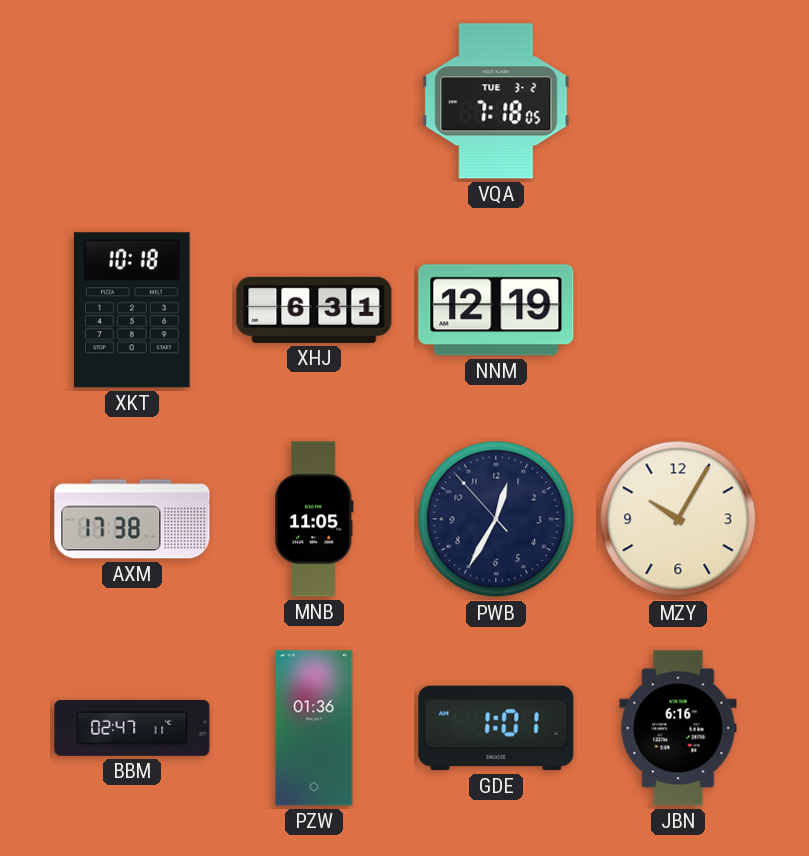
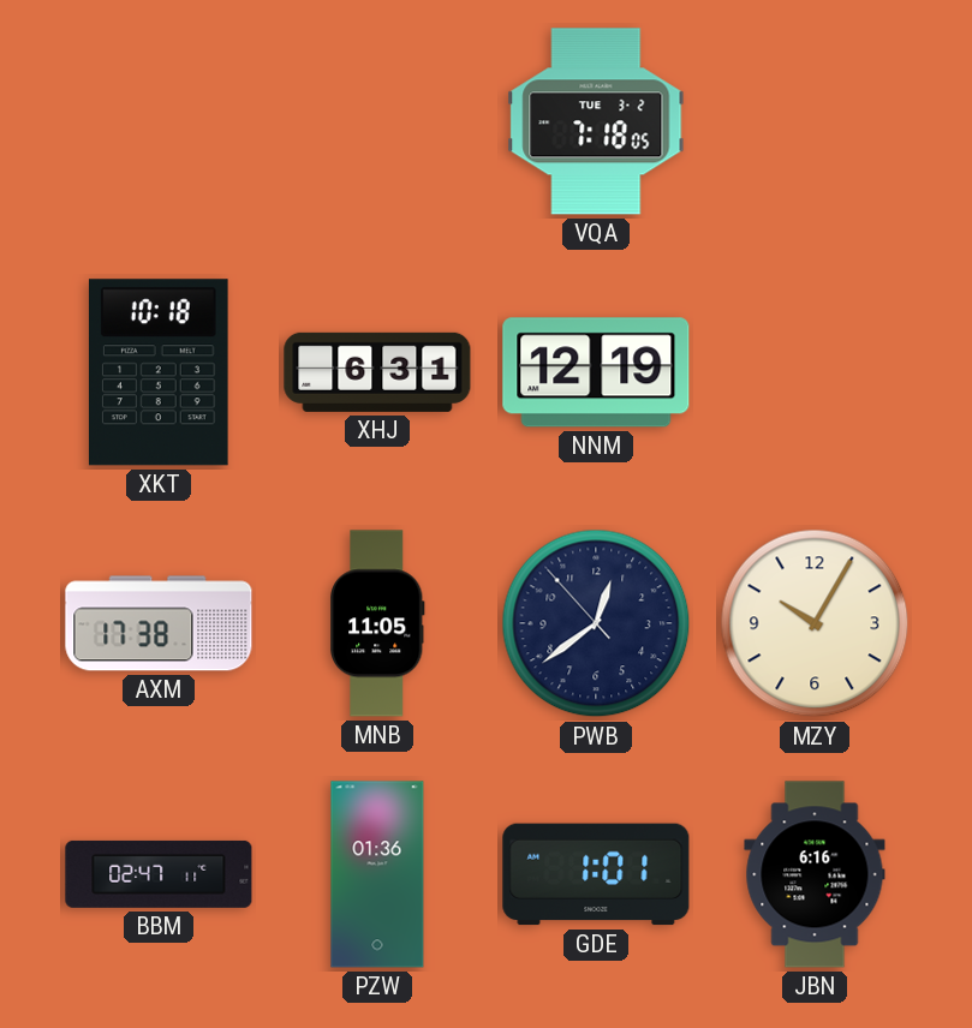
PWB: 12:34 -> 12:38
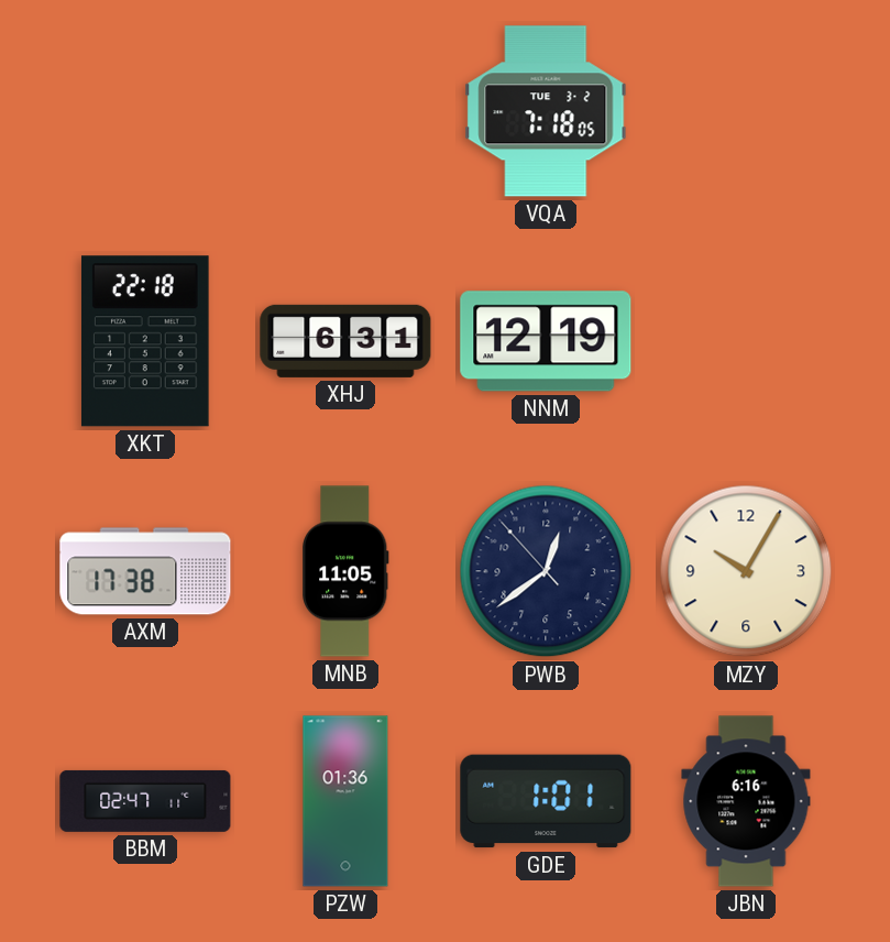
XKT: 10:18 -> 22:18
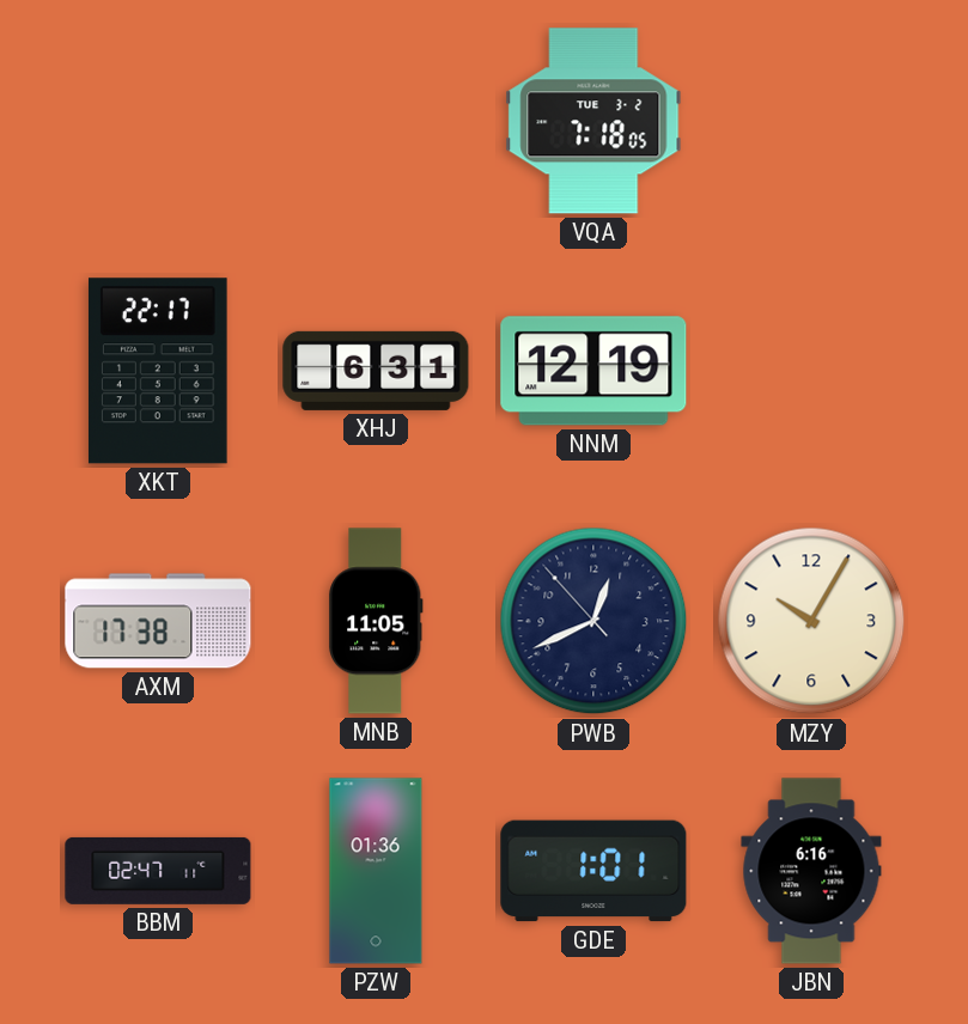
XKT: 22:18 -> 22:17
PWB: 12:38 -> 12:40
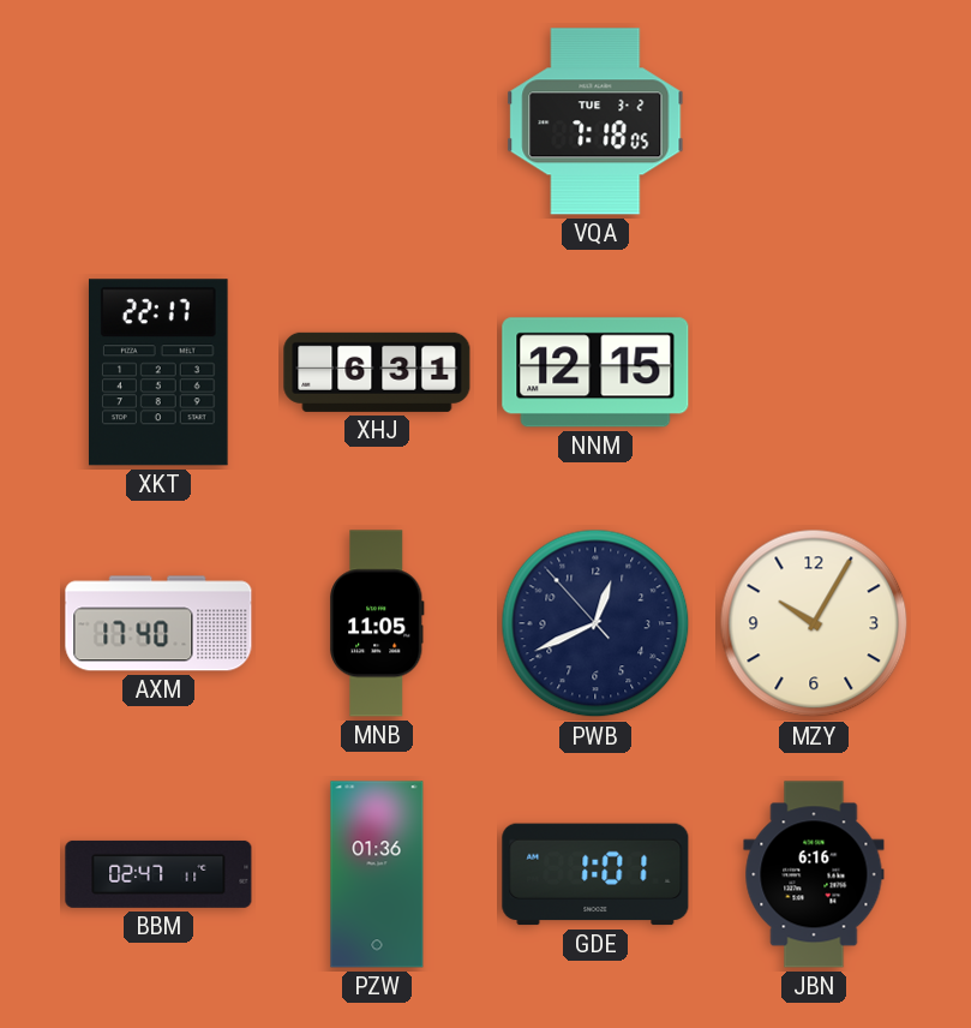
NNM: 12:19 -> 12:15
AXM: 17:38 -> 17:40
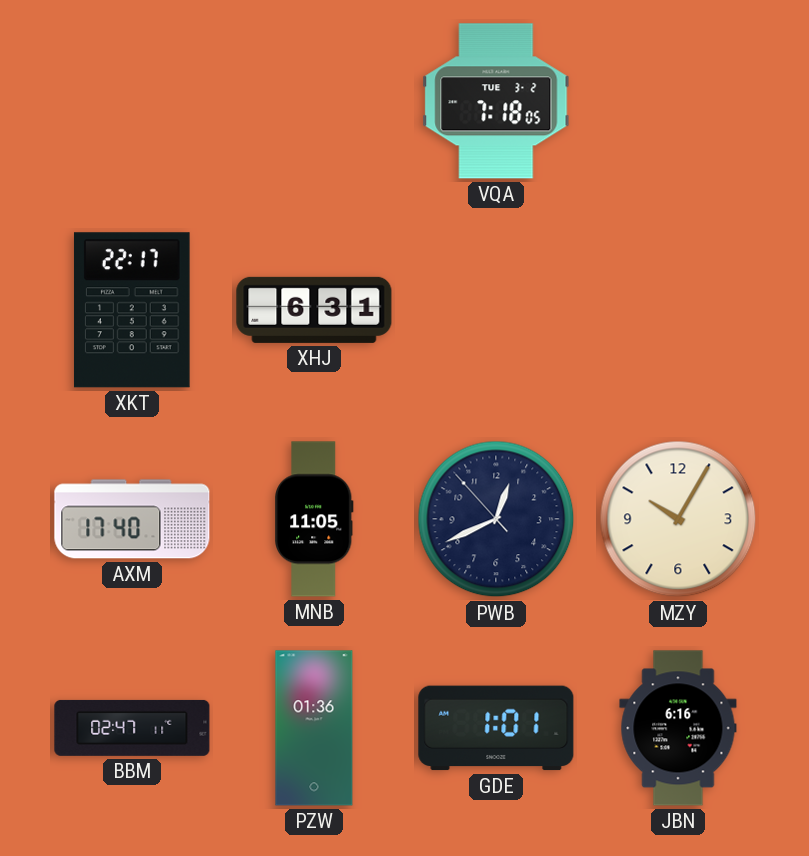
NNM: 12:15 -> none
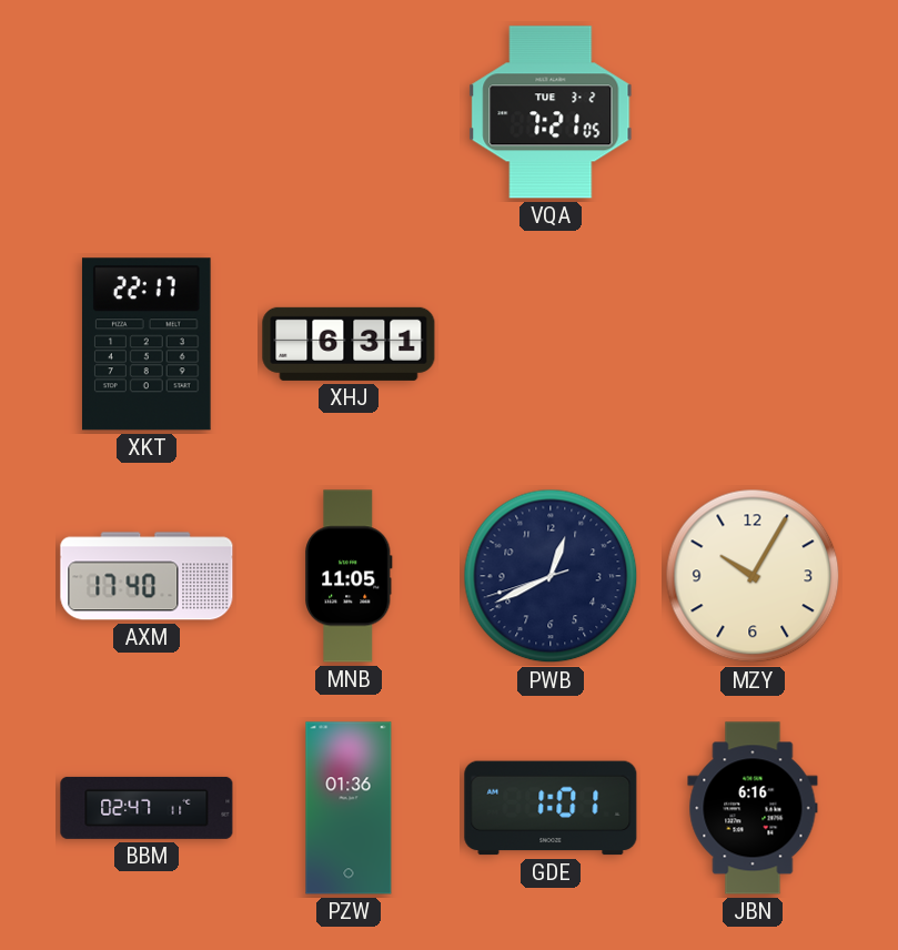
VQA: 7:18 -> 7:21
PWB: 12:40:53 -> 12:40:42
